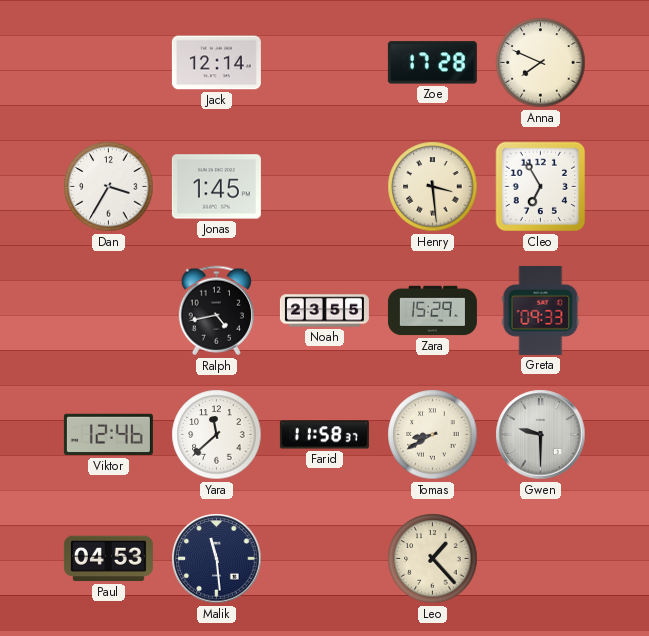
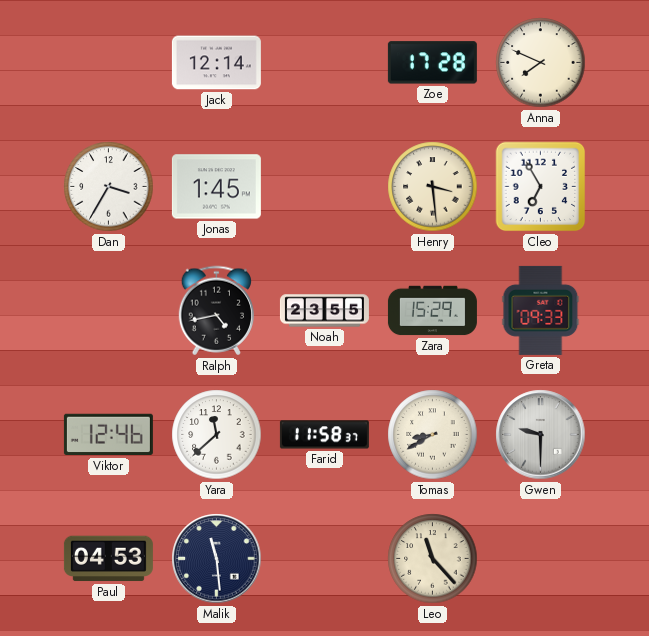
Leo: 1:23 -> 11:23
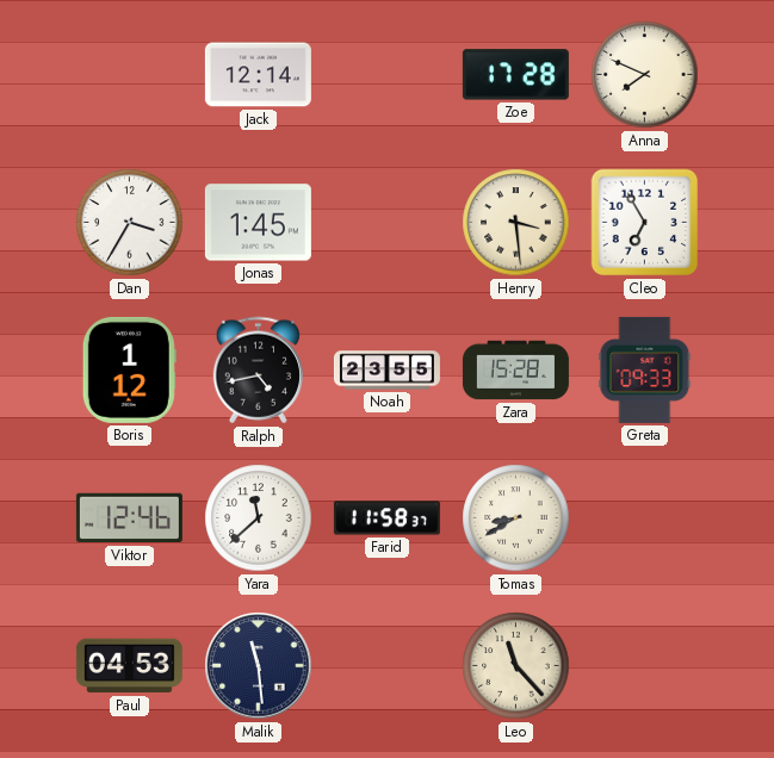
Boris: none -> 1:12
Zara: 15:29 -> 15:28
Gwen: 9:30 -> none
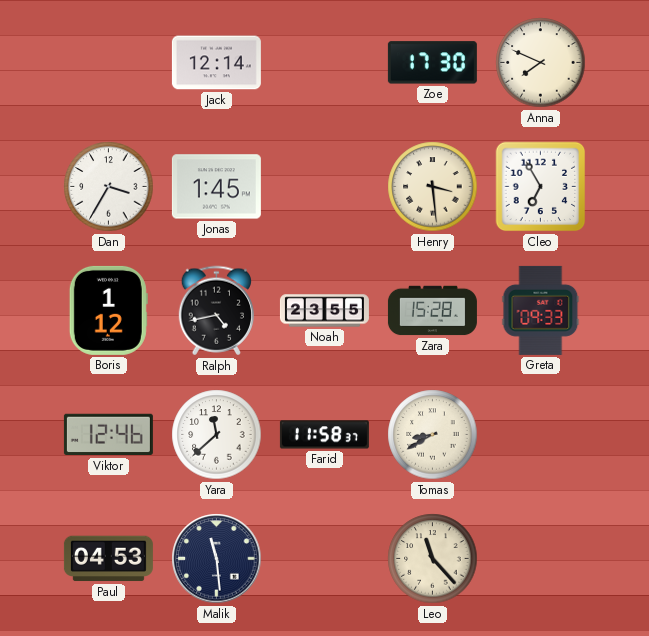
Zoe: 17:28 -> 17:30
